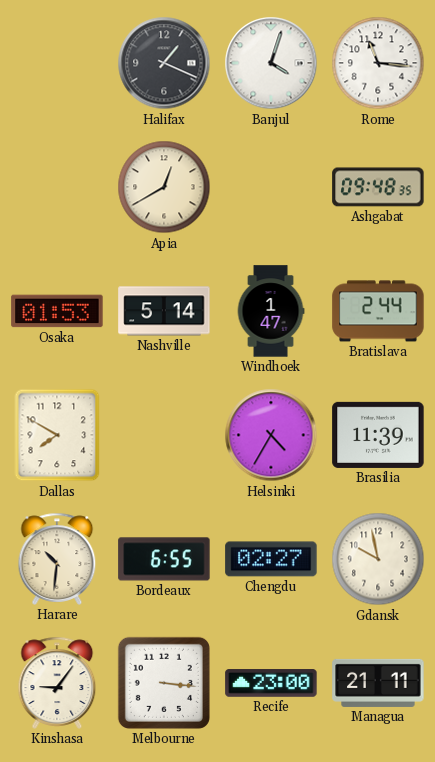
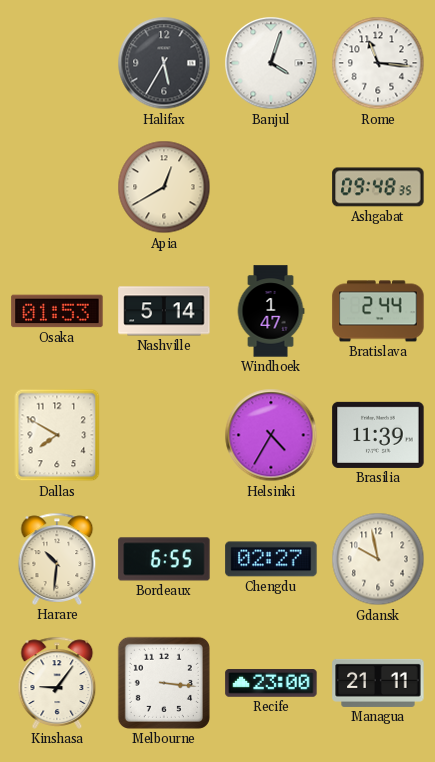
Halifax: 1:19 -> 5:35
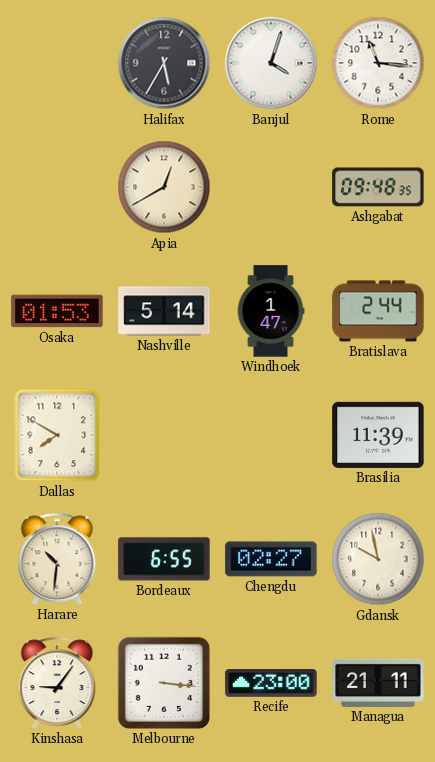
Helsinki: 4:35 -> none
